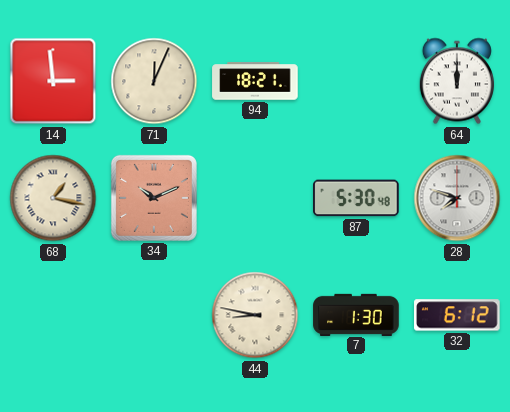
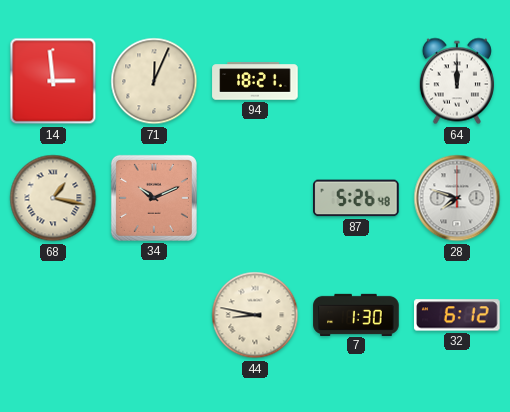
87: 5:30 -> 5:26
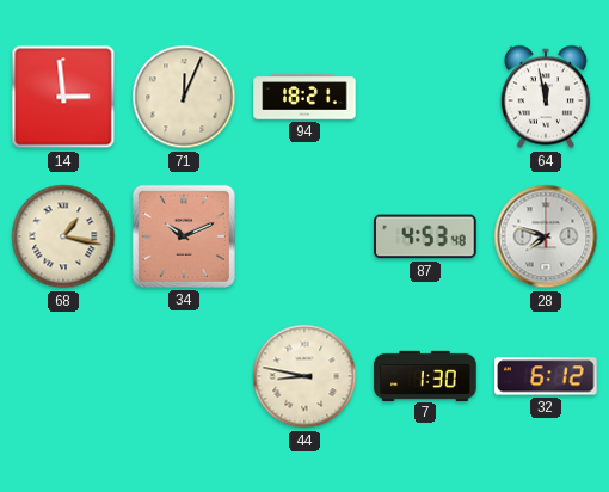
64: 12:00 -> 11:58
87: 5:26 -> 4:53
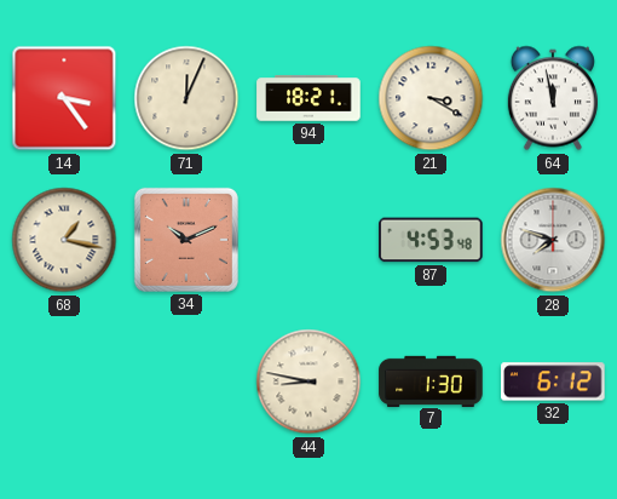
14: 2:59 -> 3:24
21: none -> 3:20
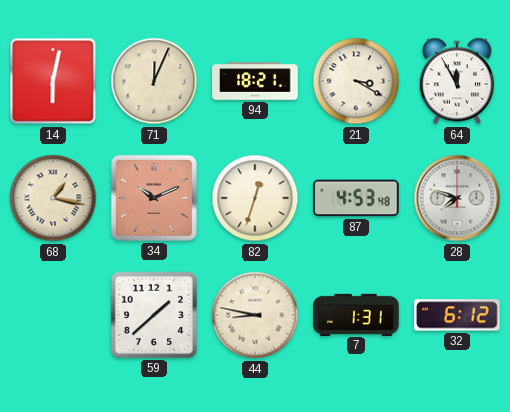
14: 3:24 -> 6:02
64: 11:58 -> 11:55
82: none -> 12:33
59: none -> 1:38
7: 1:30 -> 1:31
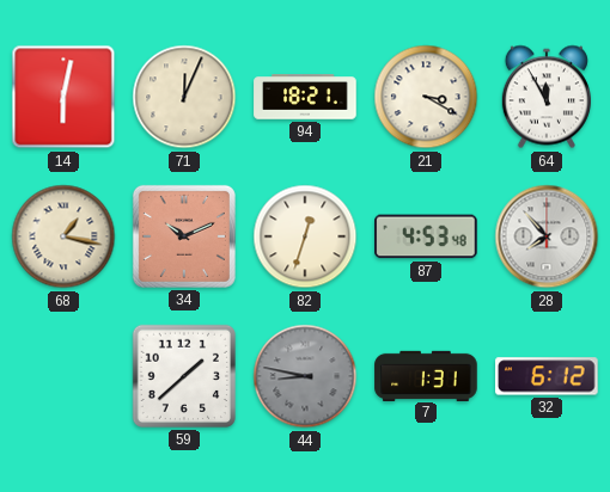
28: 7:48 -> 7:53
44 dial: cream -> grey
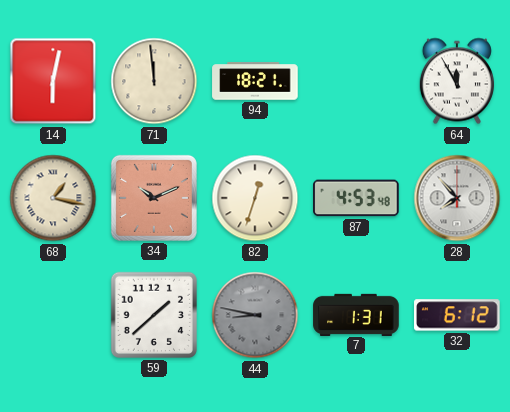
71: 12:04 -> 11:59
21: 3:20 -> none
